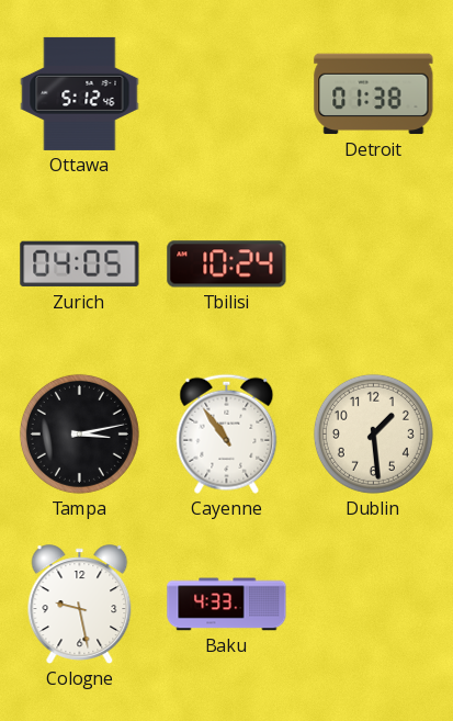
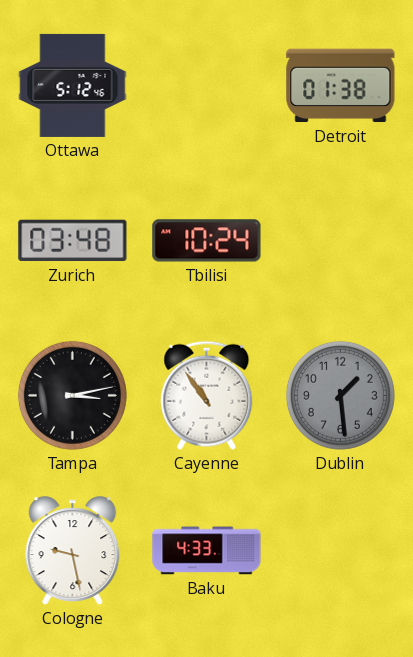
Zurich: 04:05 -> 03:48
Dublin dial: cream -> grey
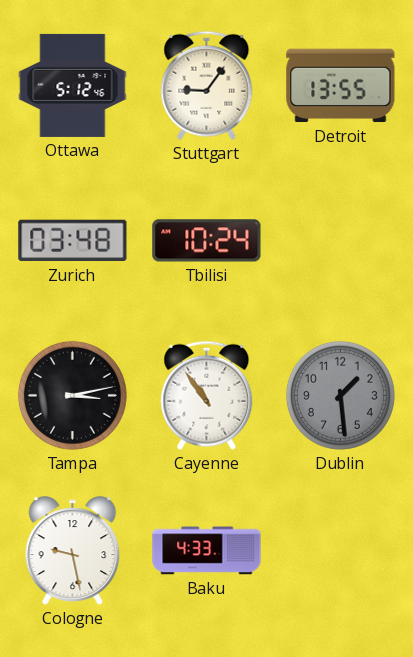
Stuttgart: none -> 9:06
Detroit: 01:38 -> 13:55
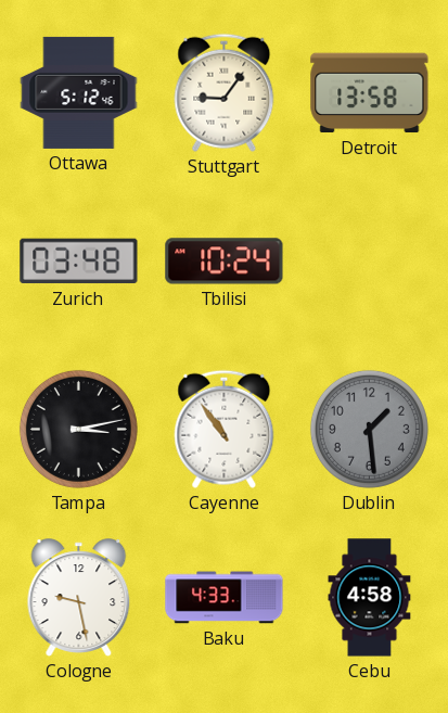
Detroit: 13:55 -> 13:58
Cebu: none -> 4:58
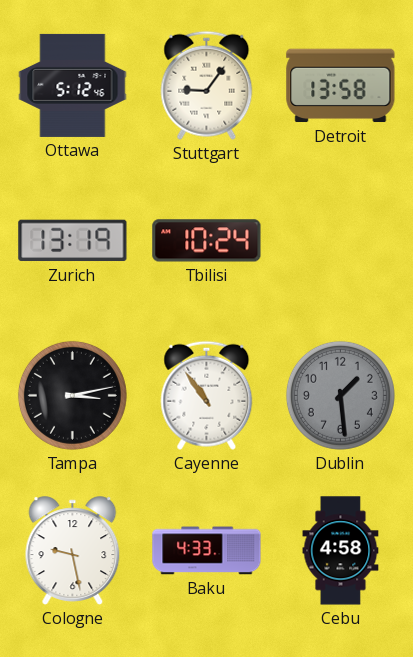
Zurich: 03:48 -> 13:19
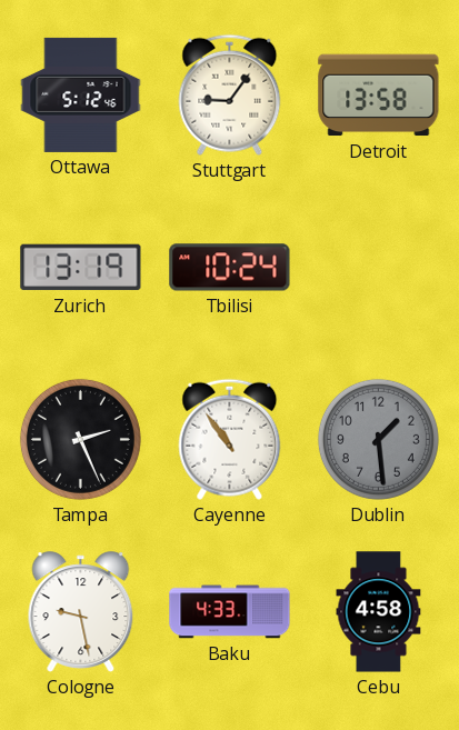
Tampa: 3:13 -> 2:26
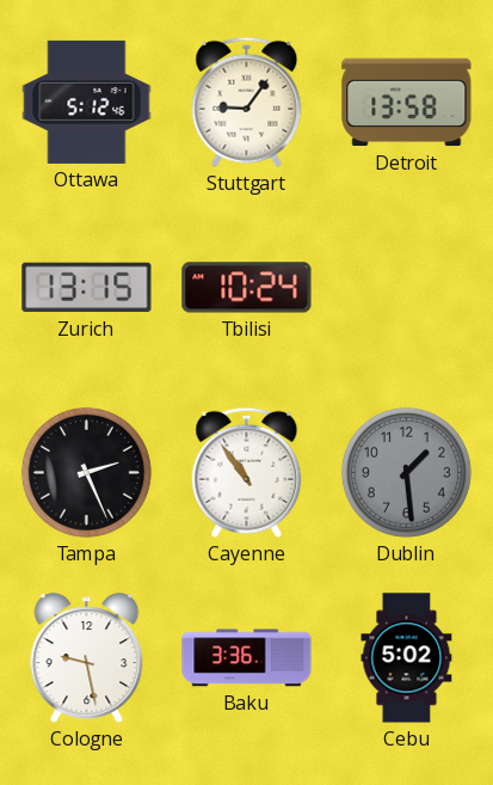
Zurich: 13:19 -> 13:15
Baku: 4:33 -> 3:36
Cebu: 4:58 -> 5:02
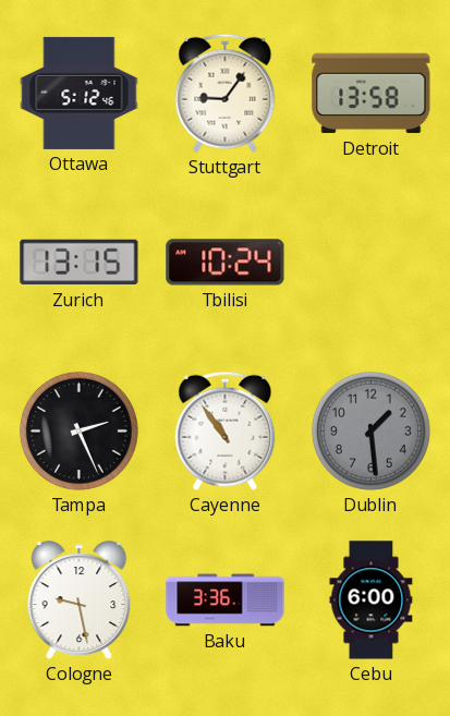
Cebu: 5:02 -> 6:00
